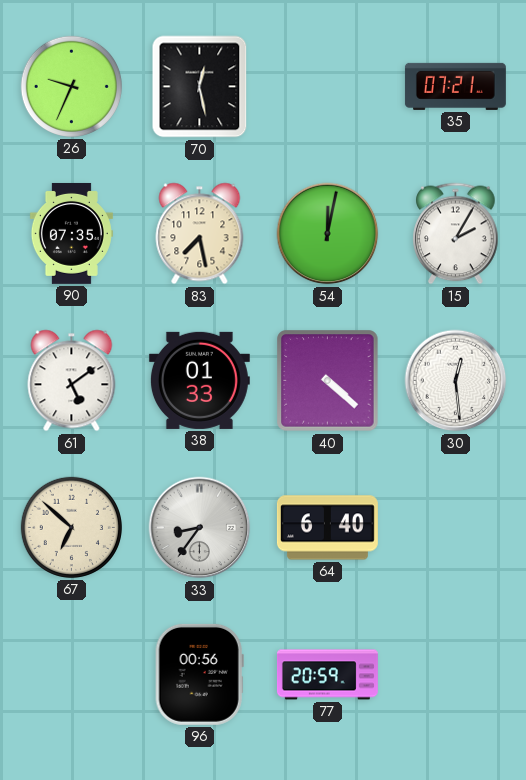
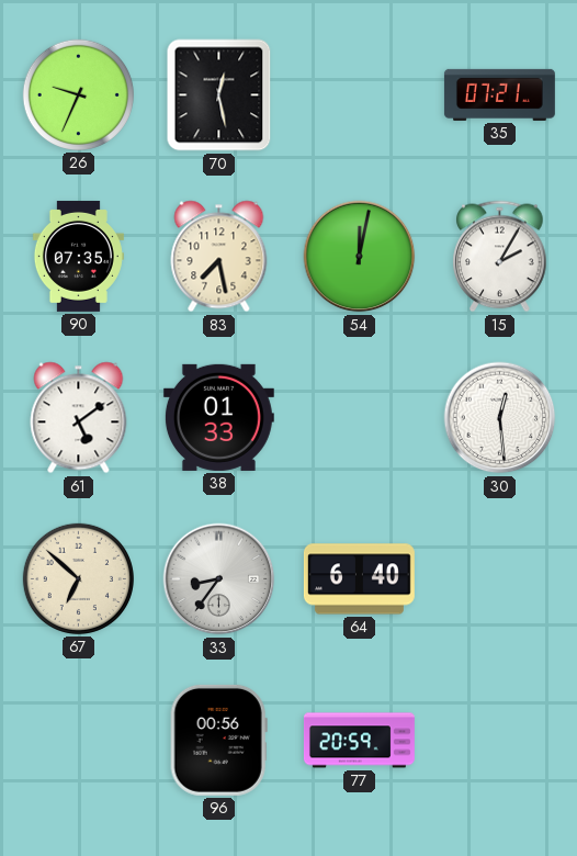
40: 4:22 -> none
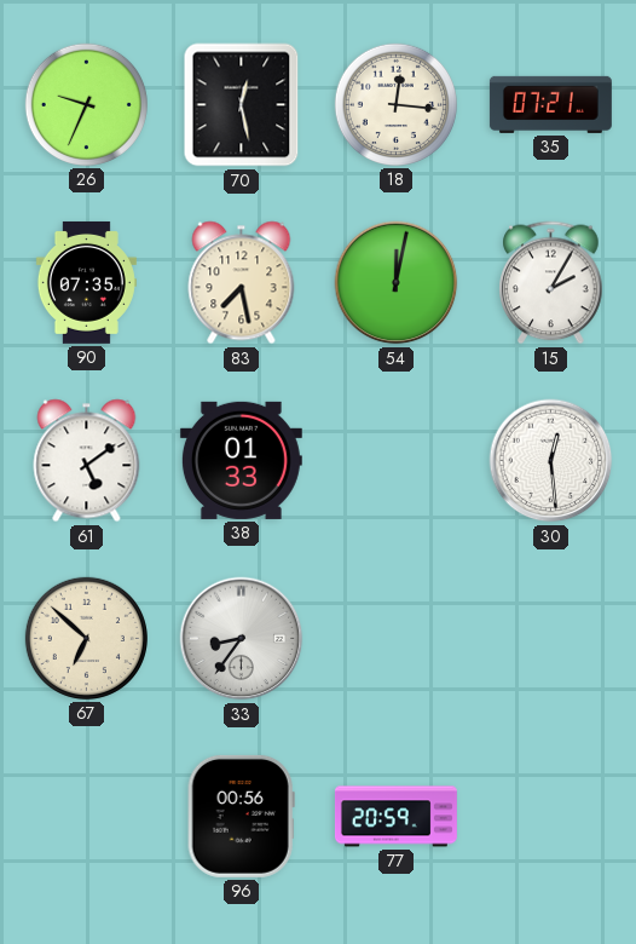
18: none -> 12:16
64: 6:40 -> none
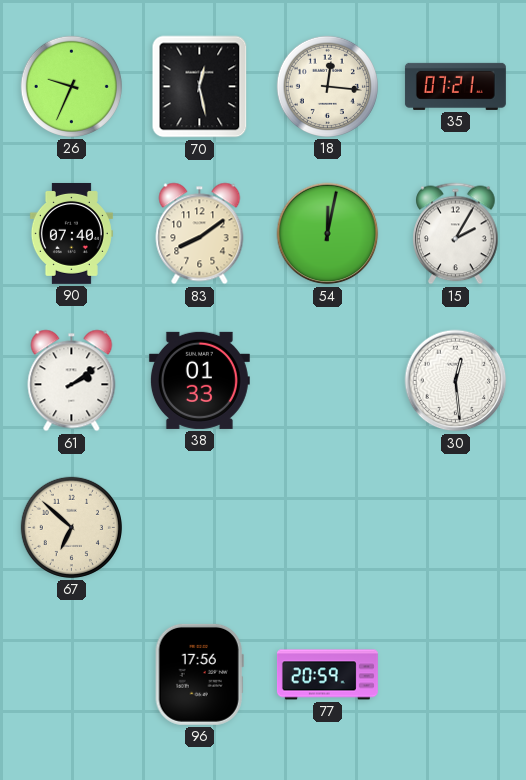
90: 07:35 -> 07:40
83: 7:28 -> 8:09
61: 5:09 -> 2:09
33: 8:36 -> none
96: 00:56 -> 17:56
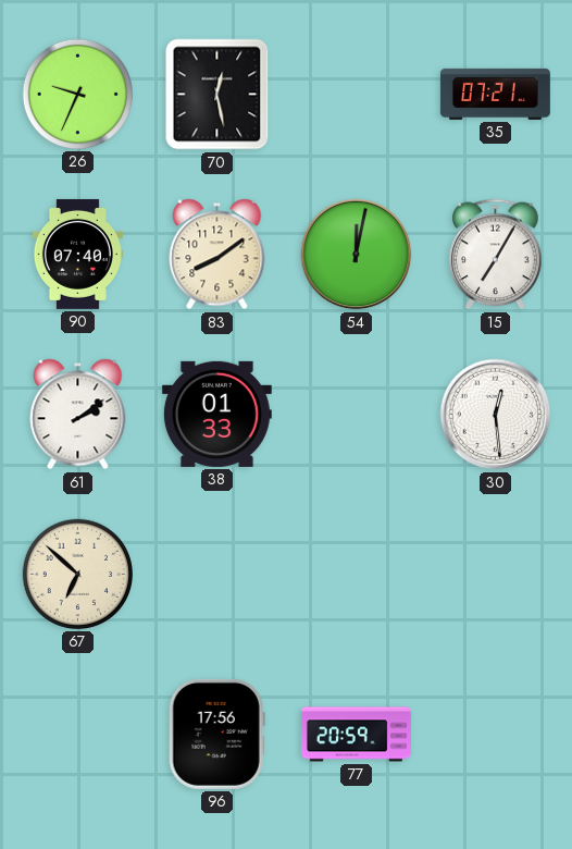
18: 12:16 -> none
15: 2:05 -> 7:05
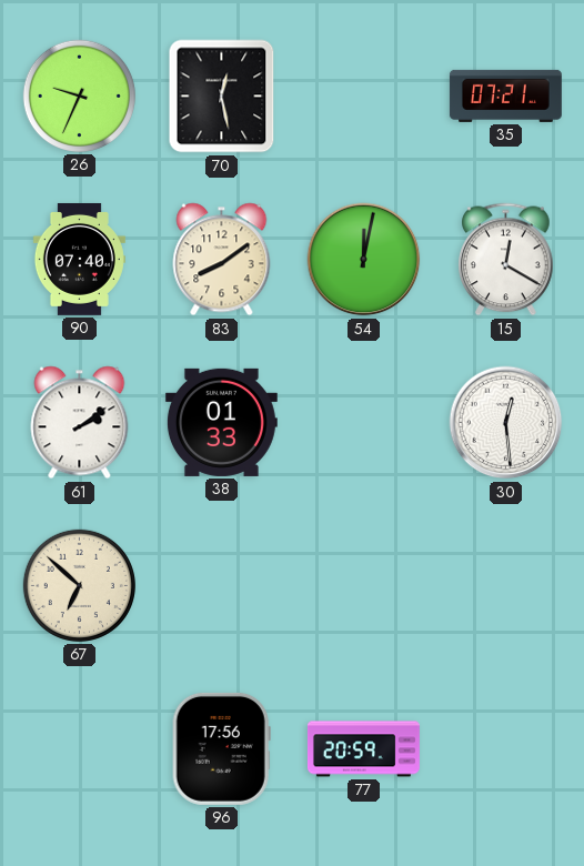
15: 7:05 -> 12:20
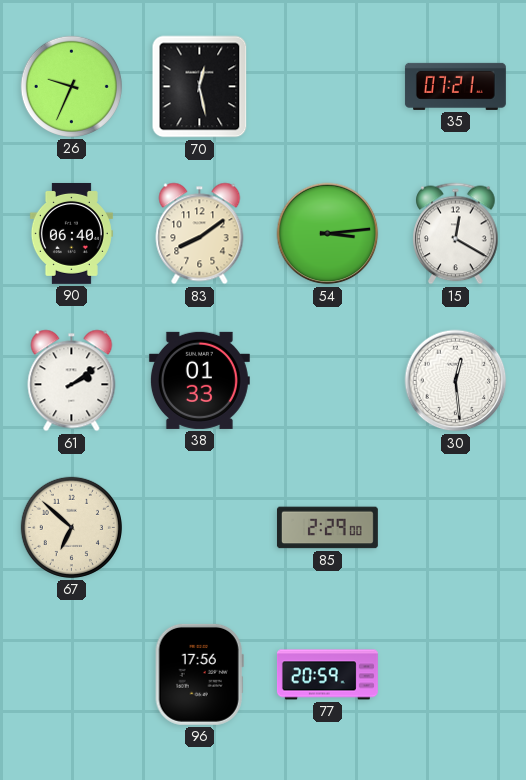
90: 07:40 -> 06:40
54: 12:02 -> 3:14
85: none -> 2:29
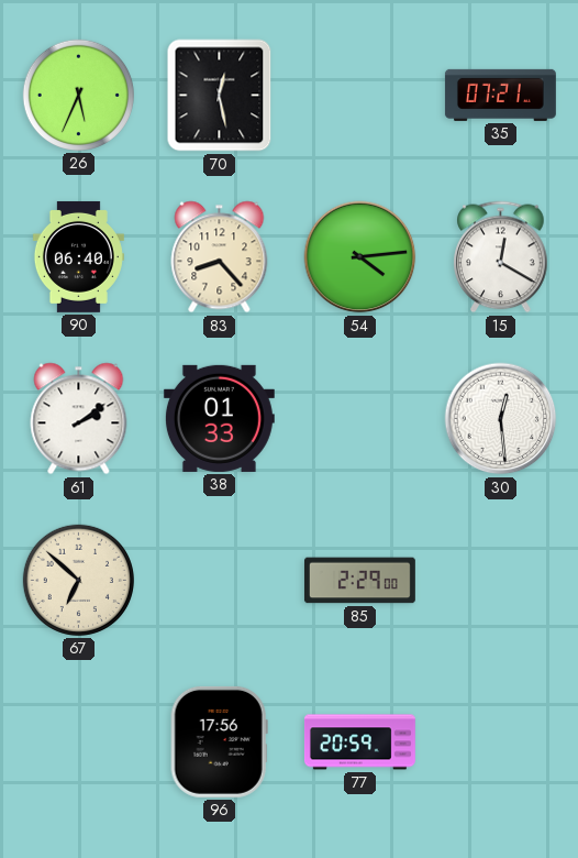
26: 9:34 -> 5:34
83: 8:09 -> 8:23
54: 3:14 -> 4:14
